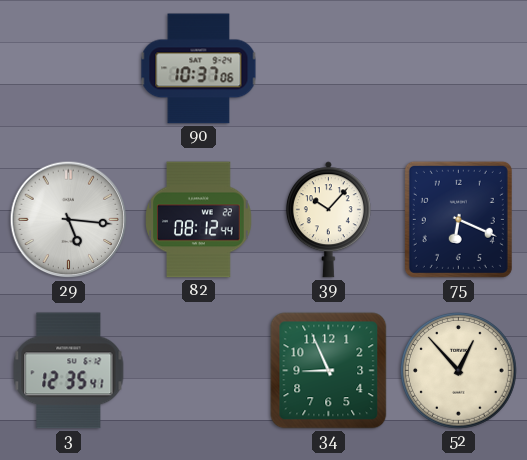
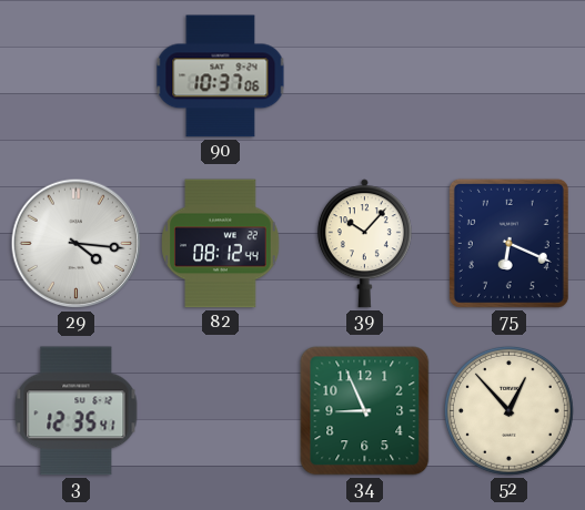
29: 5:16 -> 4:16
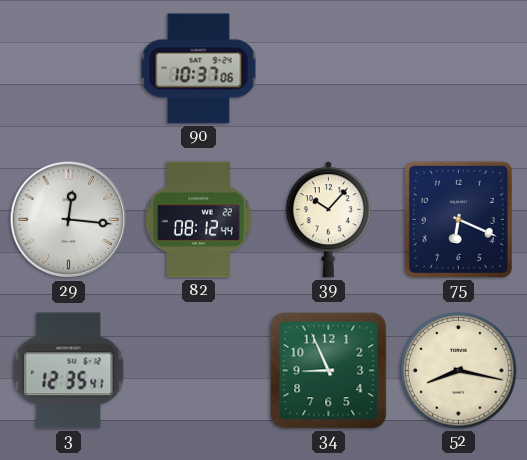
29: 4:16 -> 12:16
52: 12:53 -> 8:17
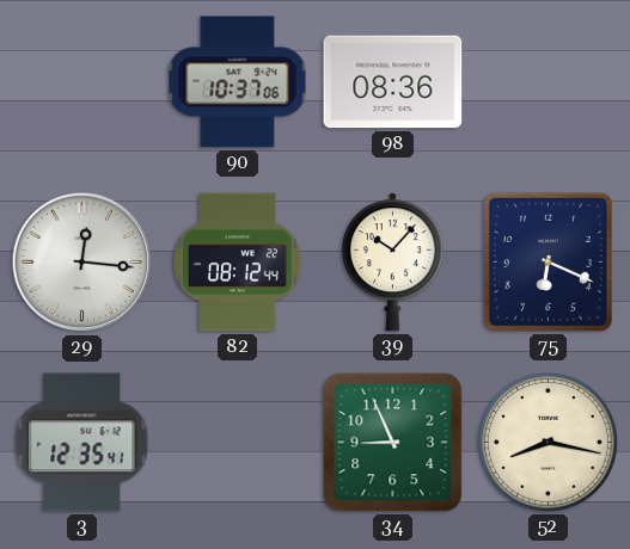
98: none -> 08:36
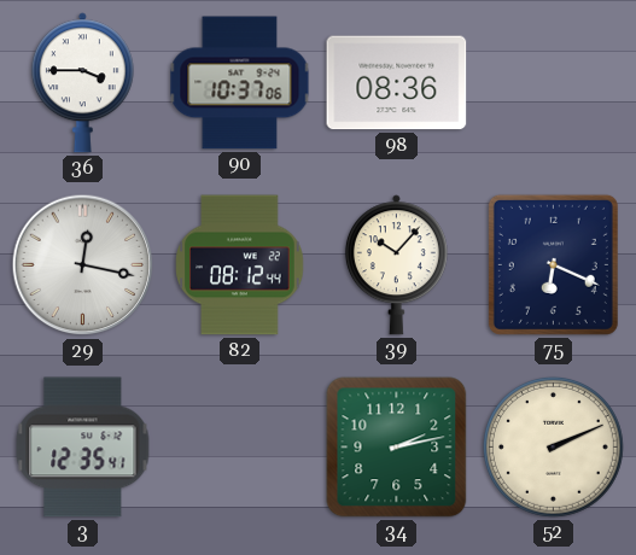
36: none -> 3:45
29: 12:16 -> 12:17
34: 8:56 -> 2:13
52: 8:17 -> 2:11
